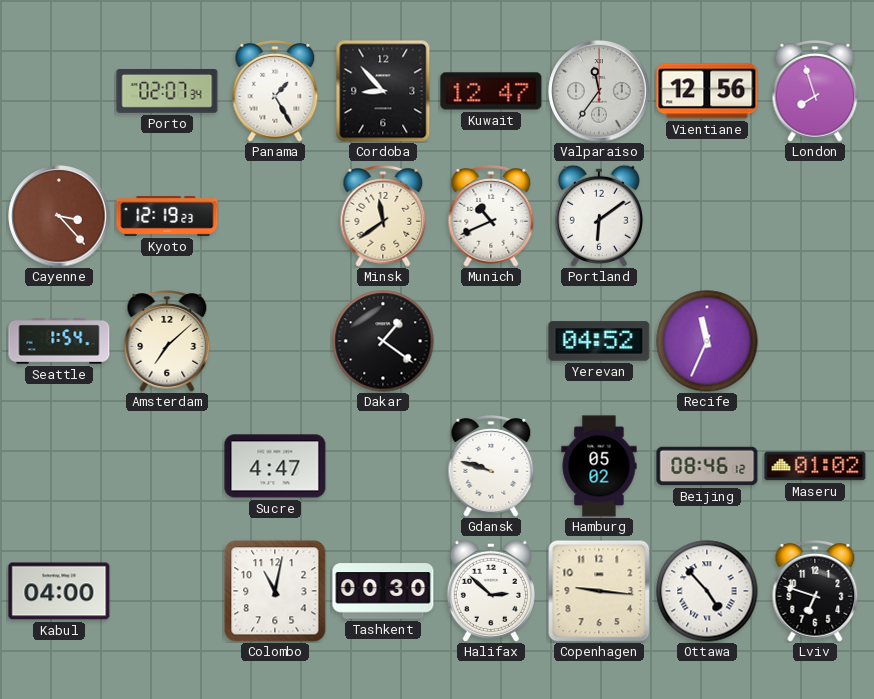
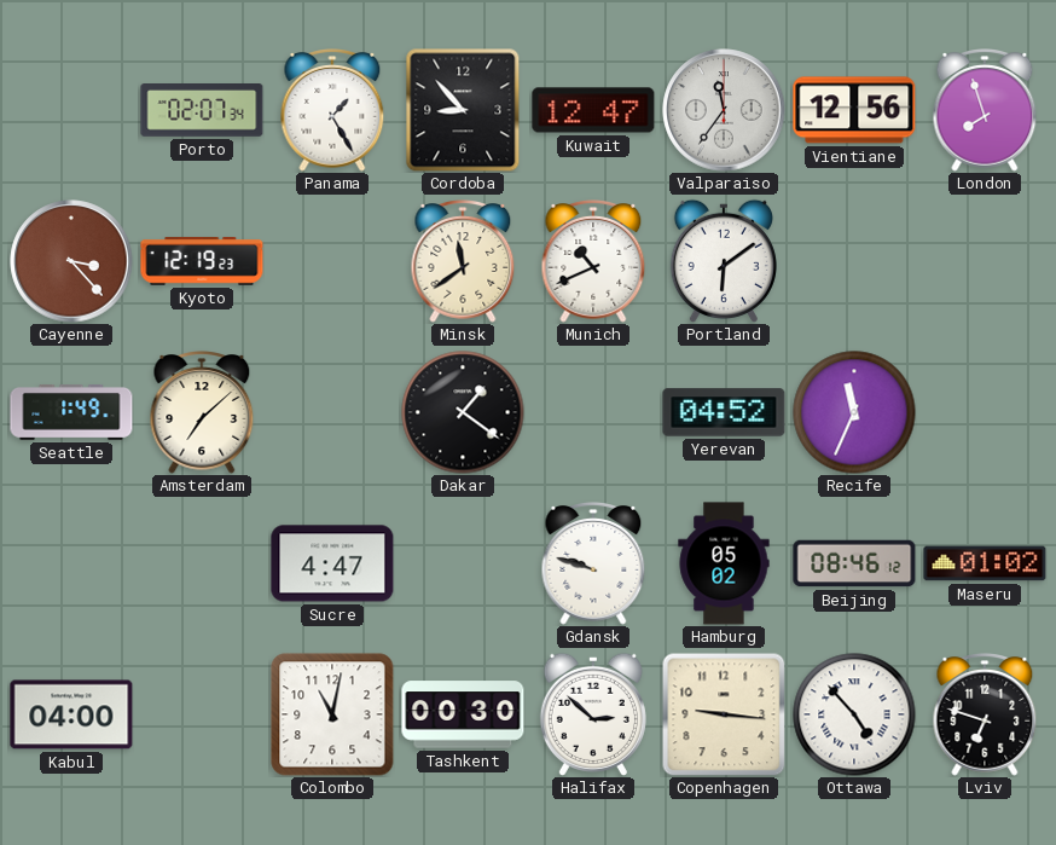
Seattle: 1:54 -> 1:49
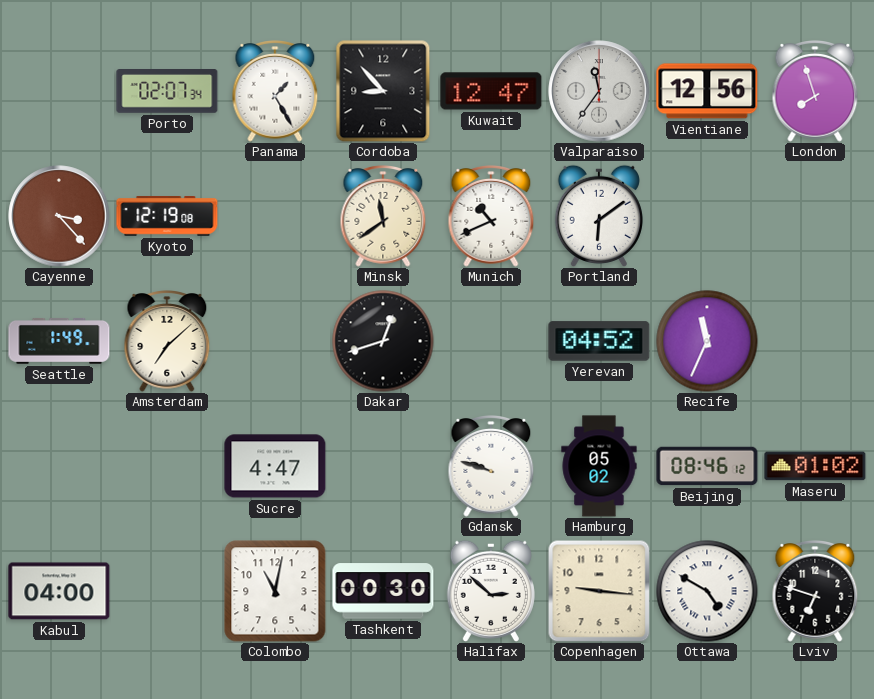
Kyoto: 12:19:23 -> 12:19:08
Dakar: 1:21 -> 12:42
Ottawa: 4:53 -> 4:50
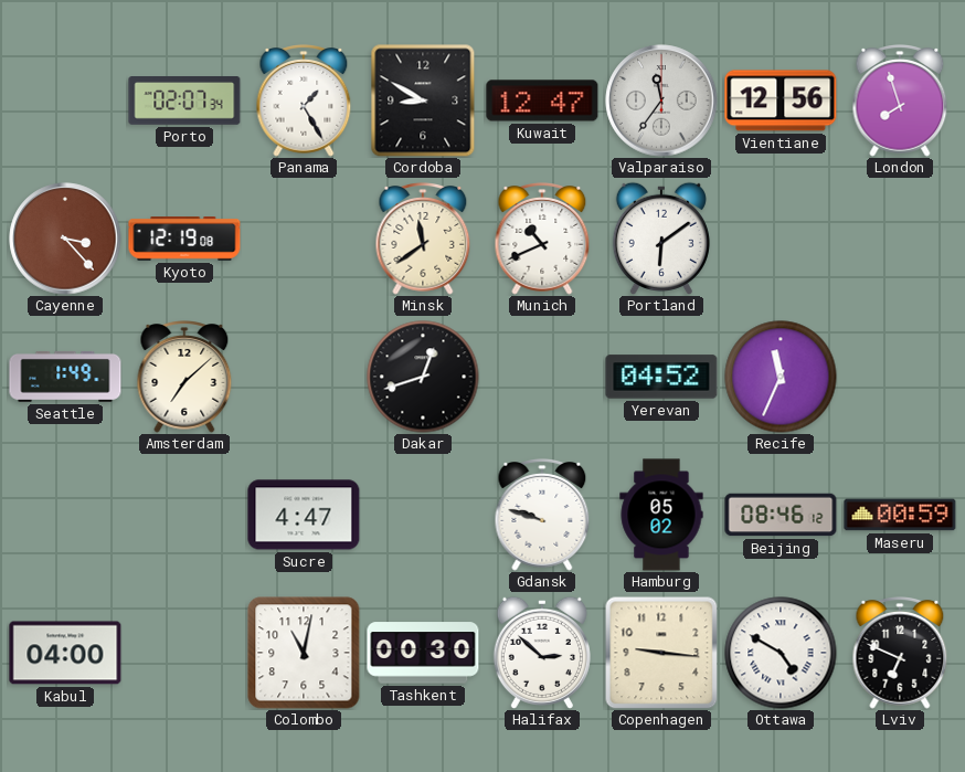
Cordoba: 8:53 -> 8:50
Maseru: 01:02 -> 00:59
Lviv: 6:48 -> 6:49
